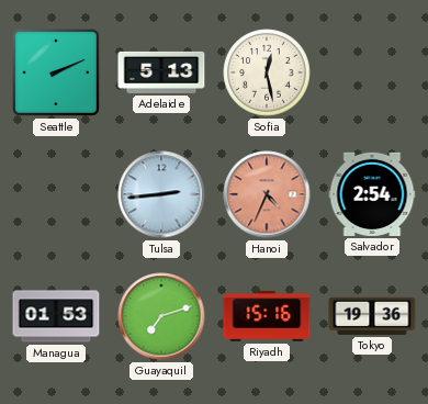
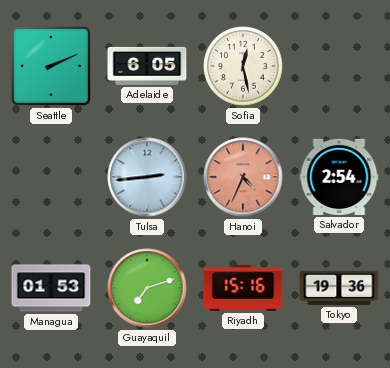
Adelaide: 5:13 -> 6:05
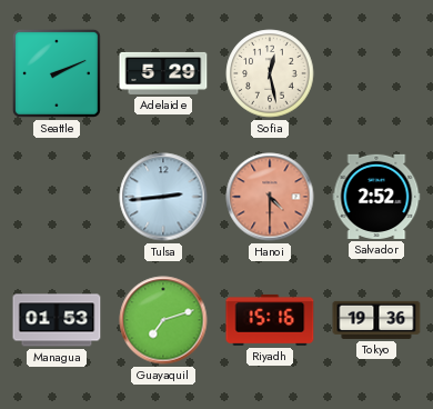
Adelaide: 6:05 -> 5:29
Hanoi: 4:34 -> 4:30
Salvador: 2:54 -> 2:52
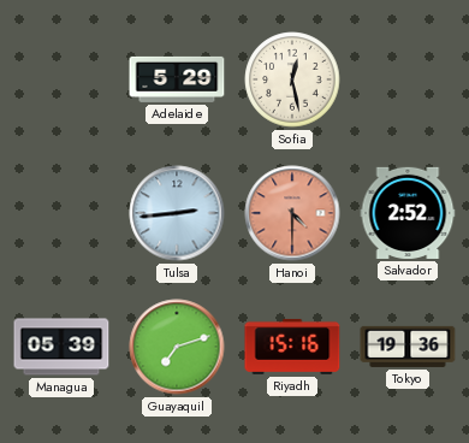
Seattle: 2:11 -> none
Managua: 01:53 -> 05:39
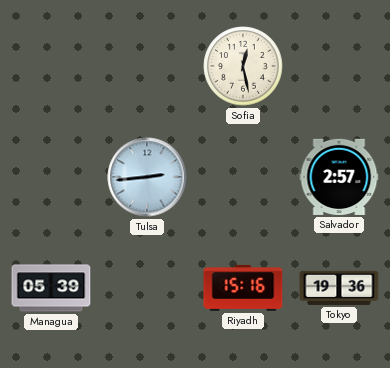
Adelaide: 5:29 -> none
Hanoi: 4:30 -> none
Salvador: 2:52 -> 2:57
Guayaquil: 7:12 -> none
